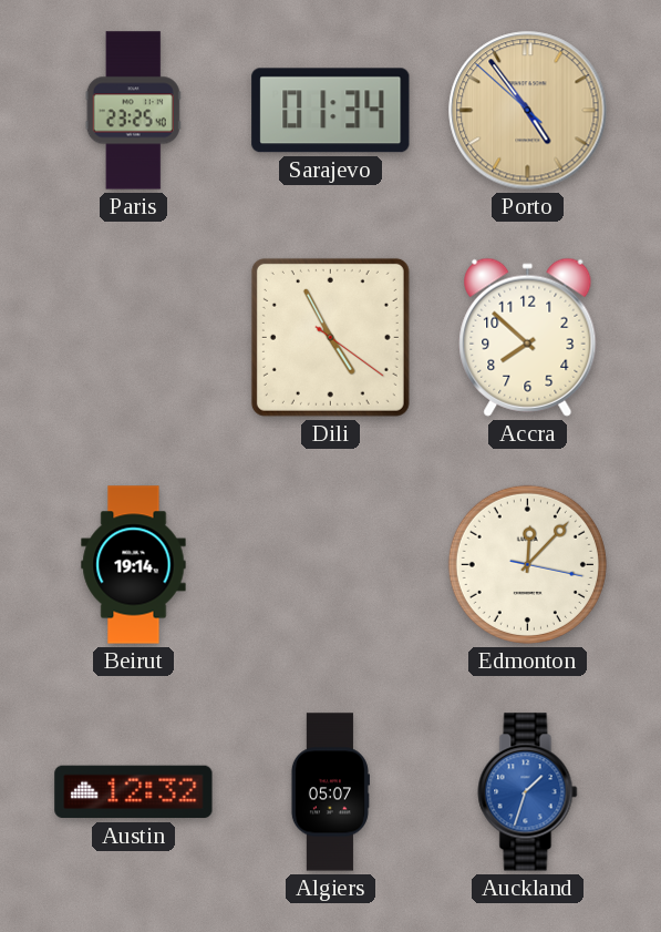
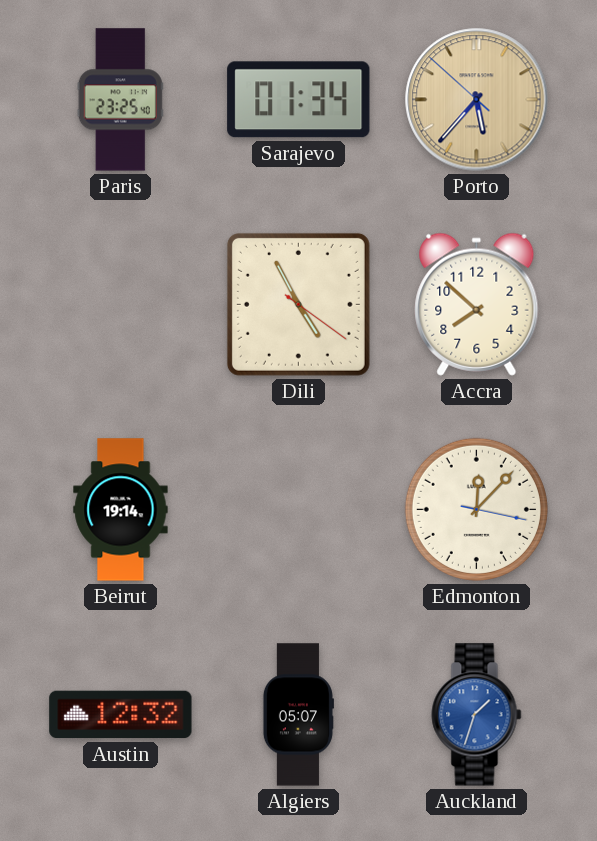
Porto: 4:53 -> 5:36
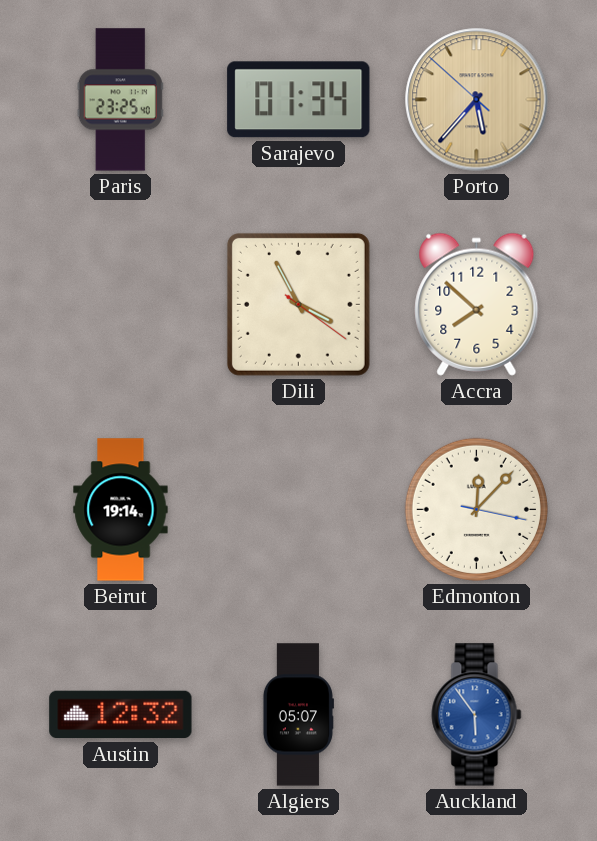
Dili: 4:55 -> 3:55
Auckland: 1:33 -> 5:54
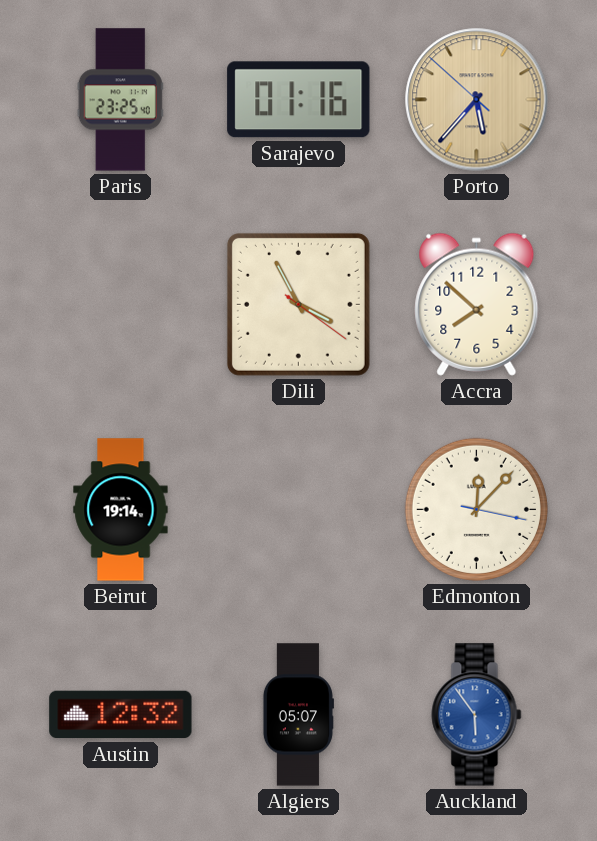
Sarajevo: 01:34 -> 01:16
